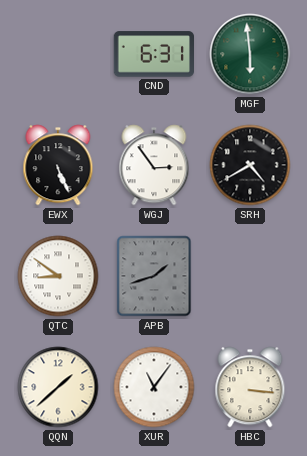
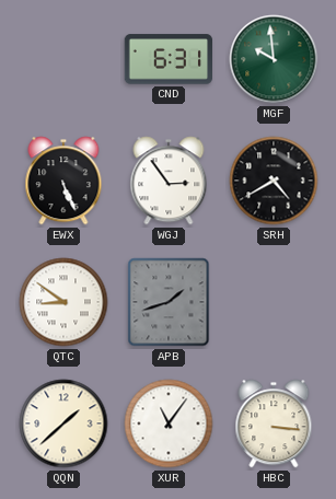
MGF: 5:59 -> 9:59
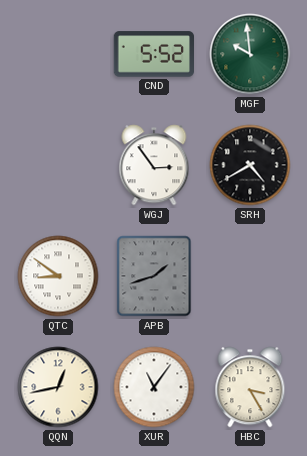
CND: 6:31 -> 5:52
EWX: 5:26 -> none
QQN: 1:38 -> 12:43
HBC: 3:16 -> 3:25
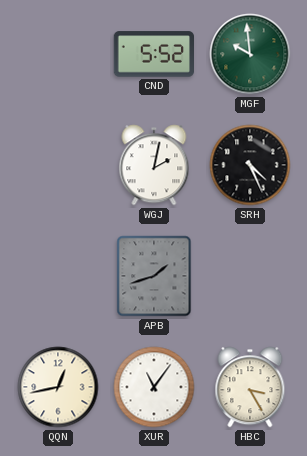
WGJ: 2:54 -> 2:02
SRH: 4:40 -> 4:26
QTC: 8:51 -> none
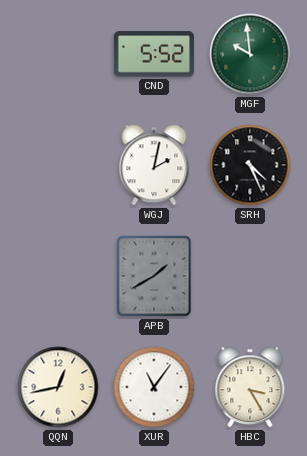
APB: 1:42 -> 1:40
